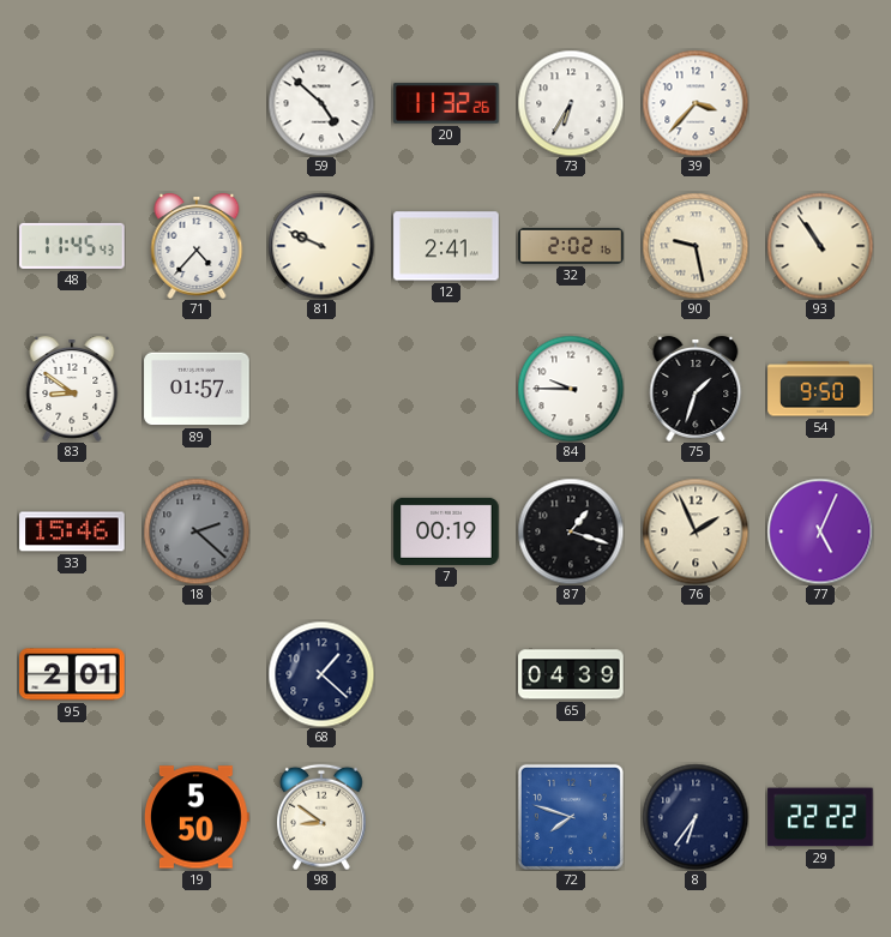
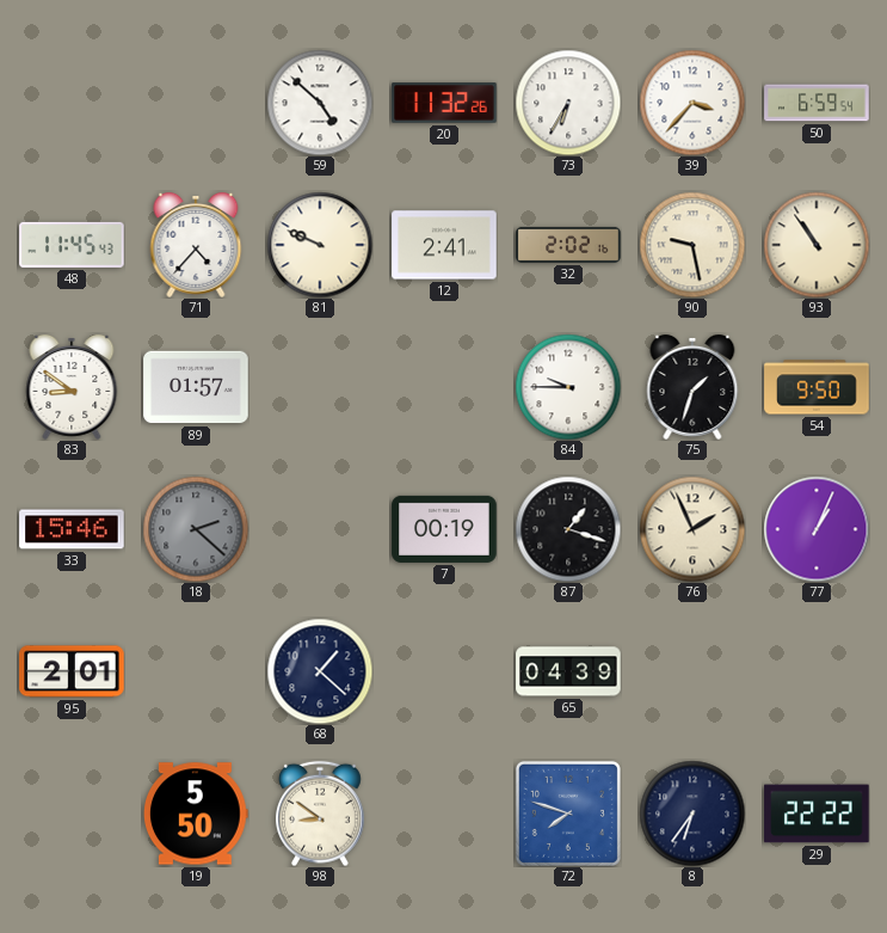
50: none -> 6:59
77: 5:04 -> 1:04
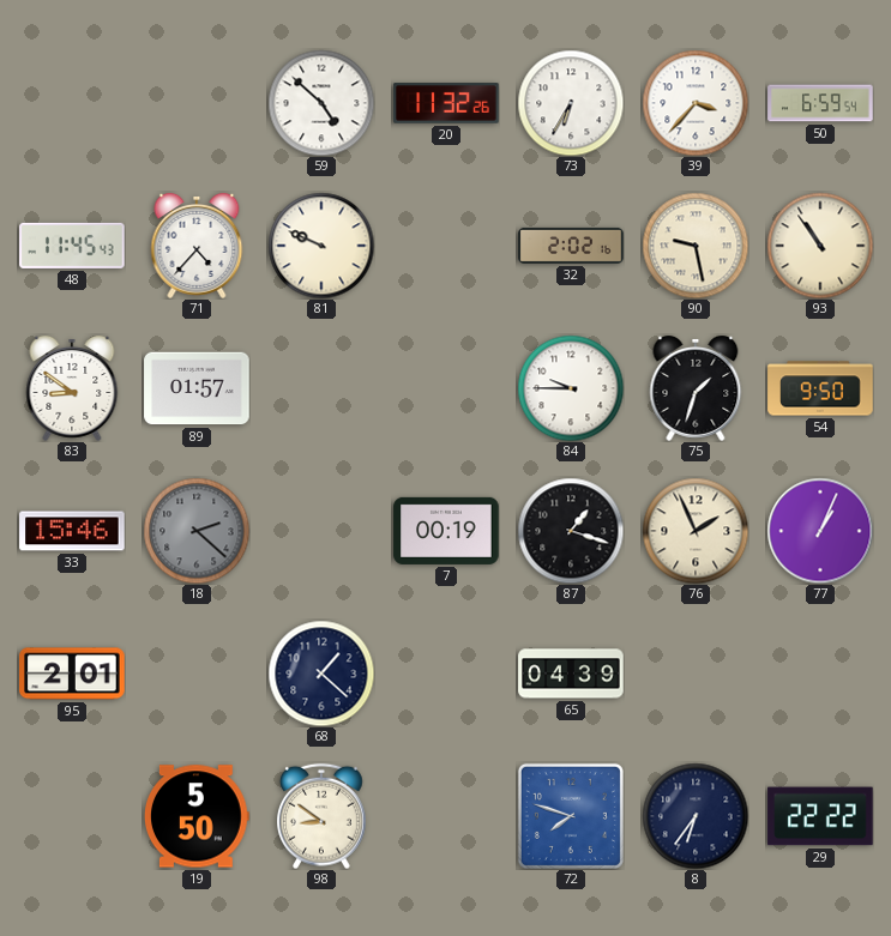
12: 2:41 -> none
